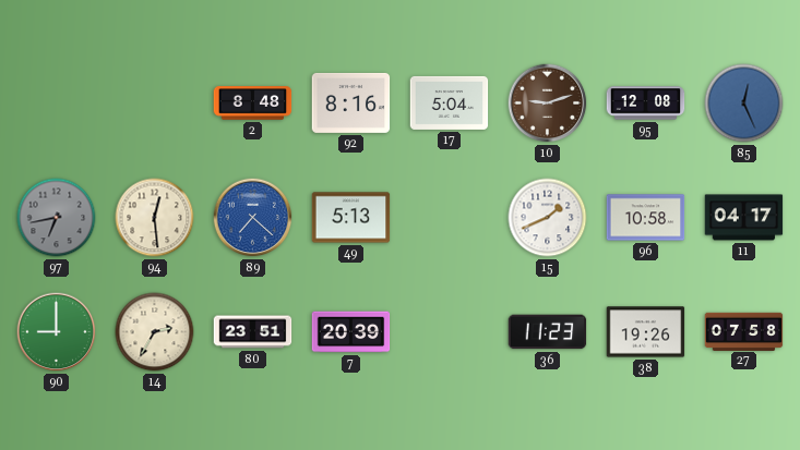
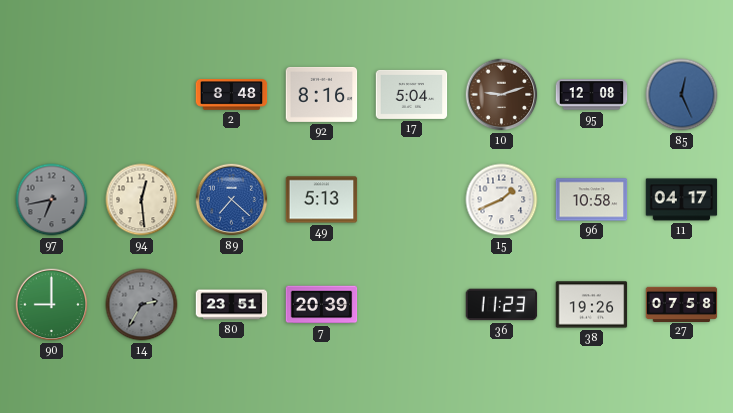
14 dial: cream -> grey
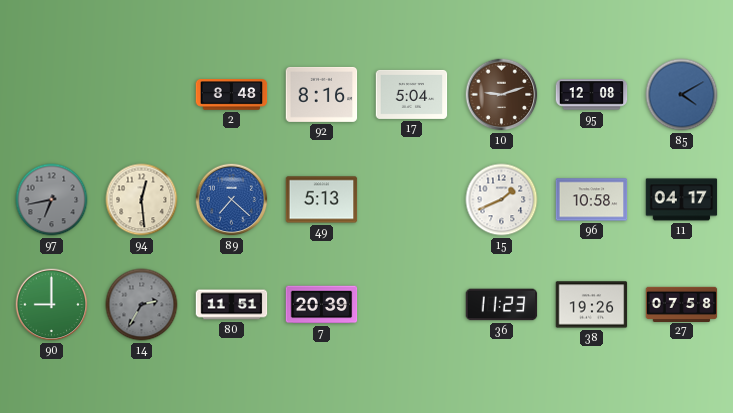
85: 12:26 -> 4:10
80: 23:51 -> 11:51
